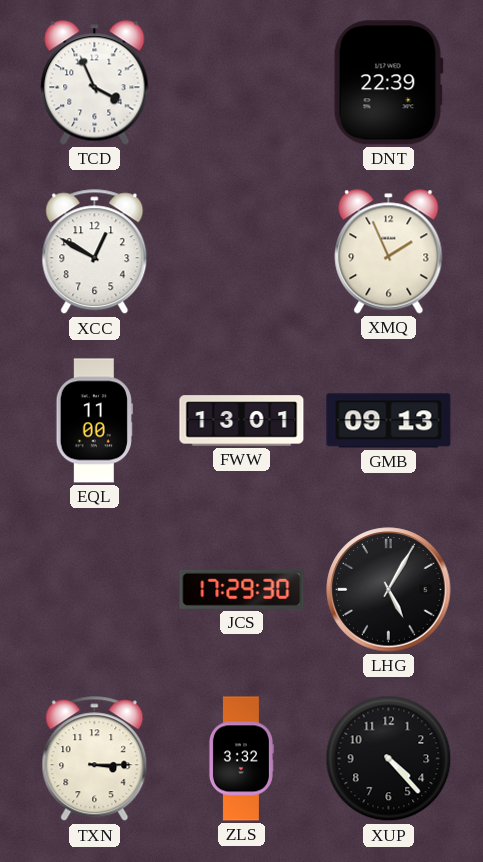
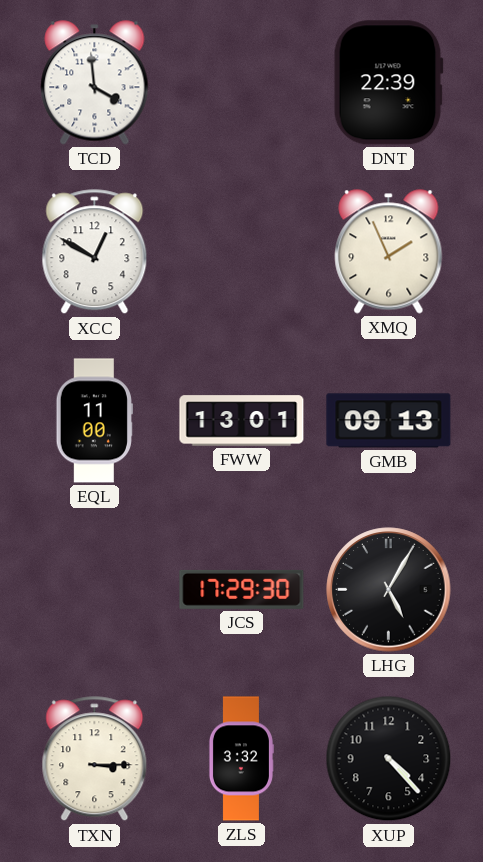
TCD: 3:56 -> 3:59
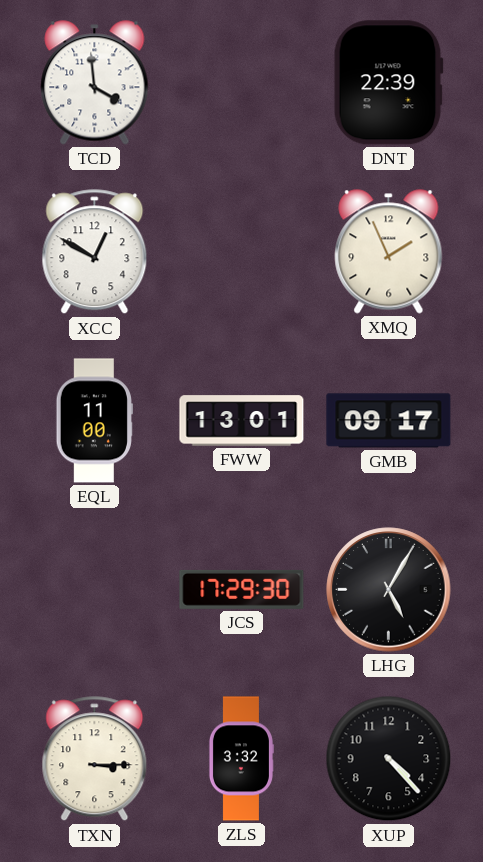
GMB: 09:13 -> 09:17
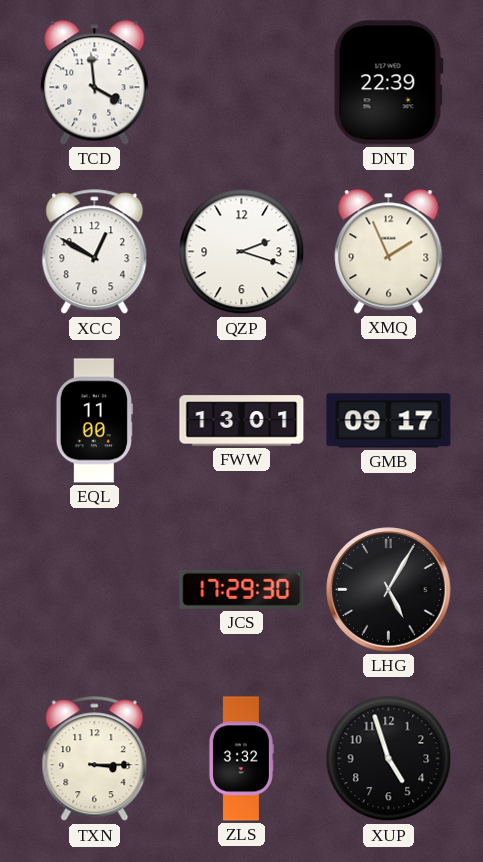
QZP: none -> 2:18
XUP: 4:23 -> 4:57
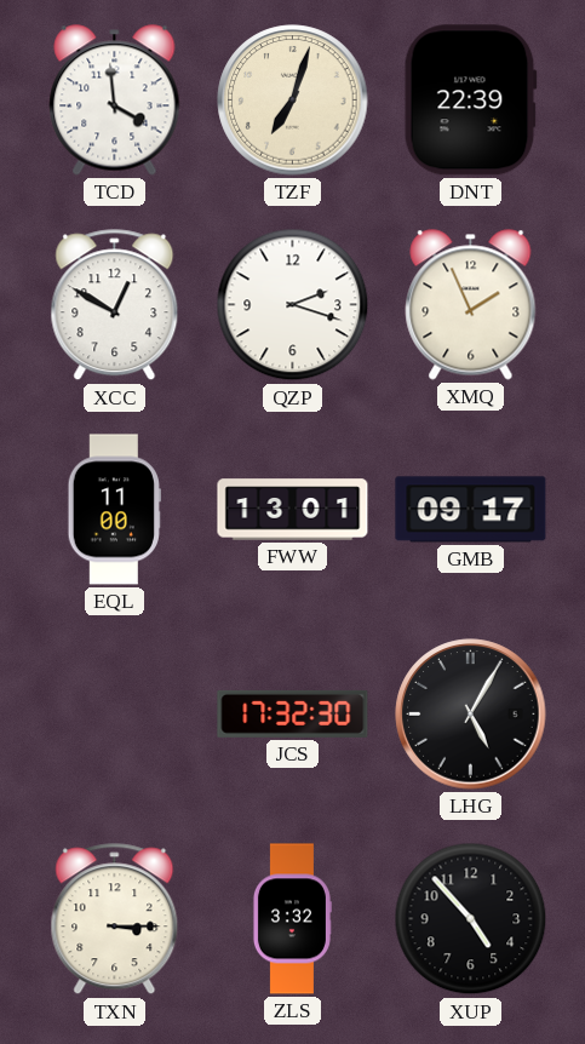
TZF: none -> 7:03
JCS: 17:29 -> 17:32
XUP: 4:57 -> 4:53
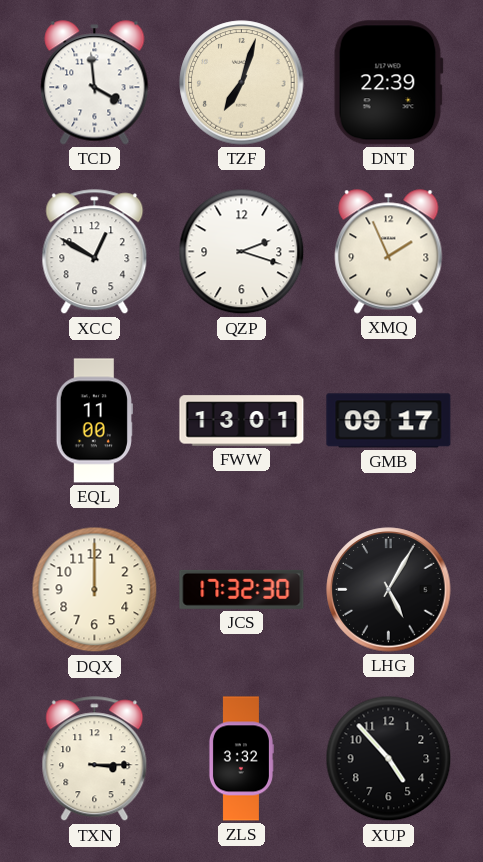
DQX: none -> 12:00
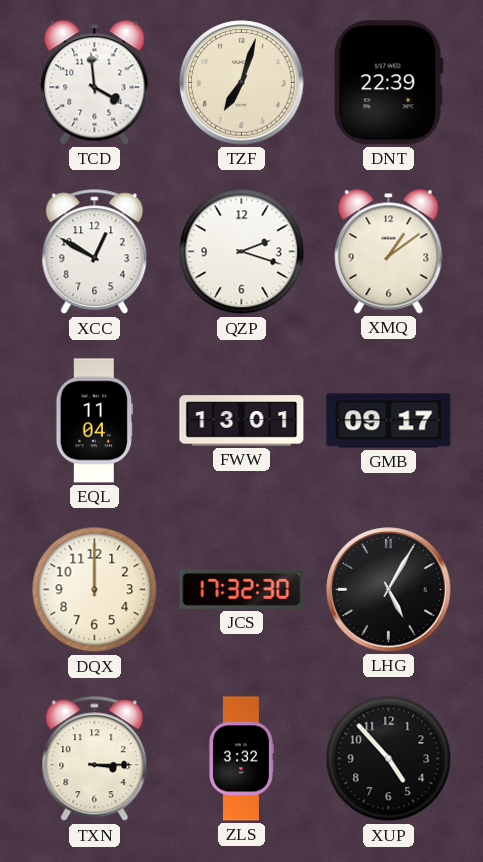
XMQ: 1:56 -> 1:09
EQL: 11:00 -> 11:04
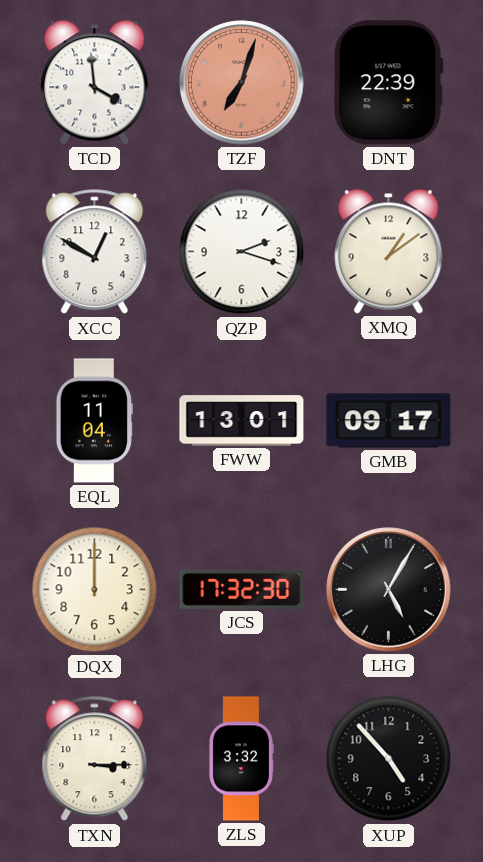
TZF dial: cream -> salmon
